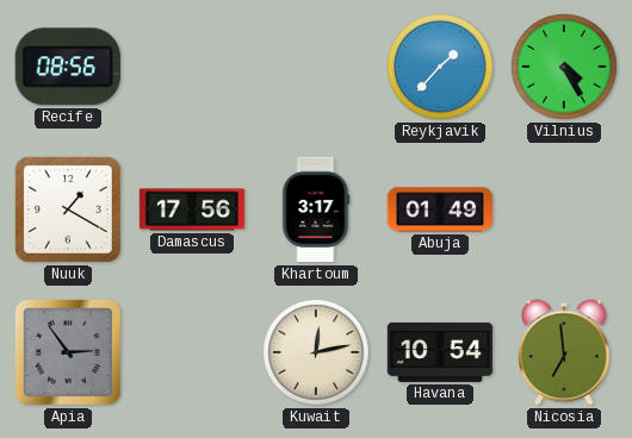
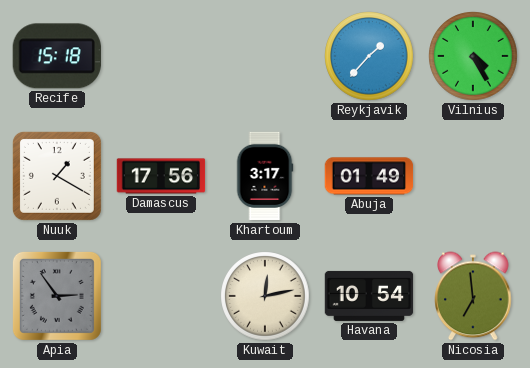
Recife: 08:56 -> 15:18
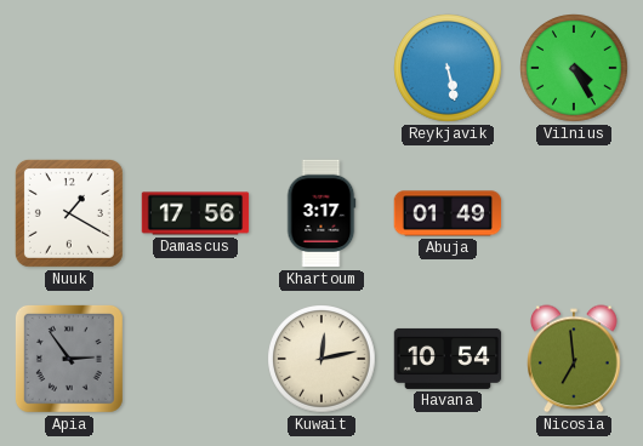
Recife: 15:18 -> none
Reykjavik: 1:37 -> 5:28
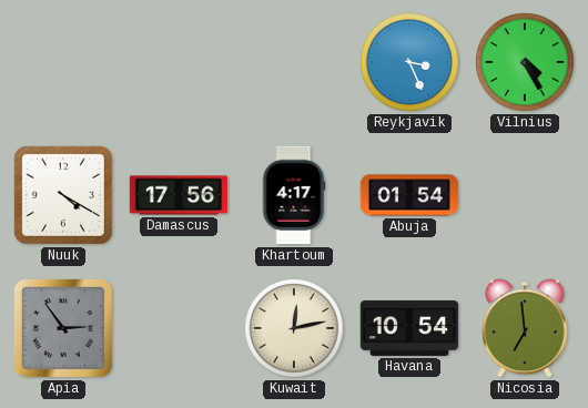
Reykjavik: 5:28 -> 3:26
Nuuk: 1:20 -> 4:20
Khartoum: 3:17 -> 4:17
Abuja: 01:49 -> 01:54
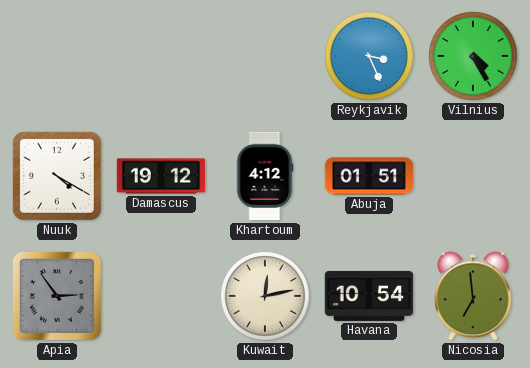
Damascus: 17:56 -> 19:12
Khartoum: 4:17 -> 4:12
Abuja: 01:54 -> 01:51
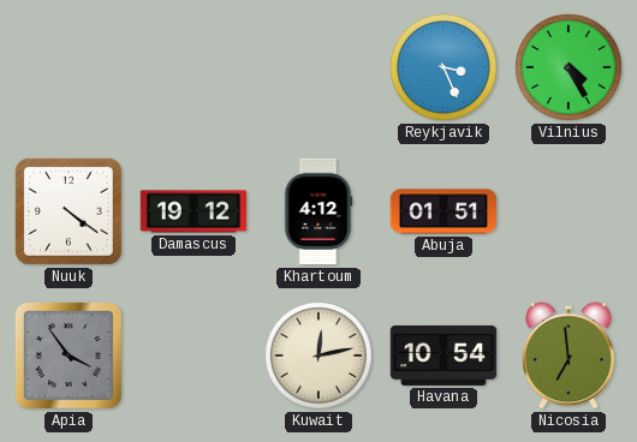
Nuuk: 4:20 -> 4:21
Apia: 2:54 -> 3:54
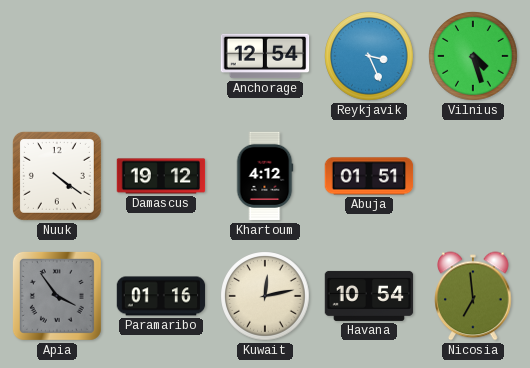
Anchorage: none -> 12:54
Vilnius: 4:25 -> 4:27
Paramaribo: none -> 01:16
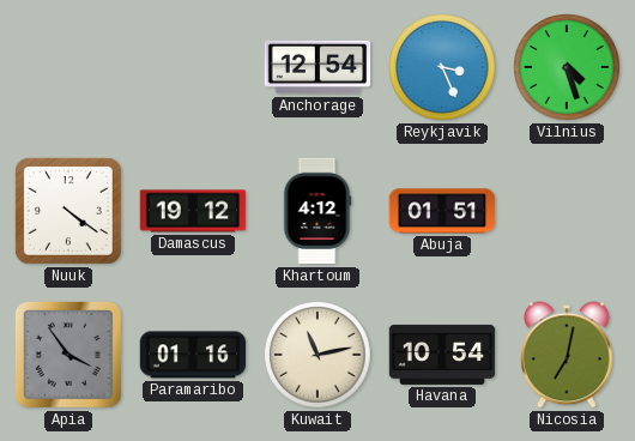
Kuwait: 12:13 -> 11:13
Nicosia: 6:59 -> 7:02
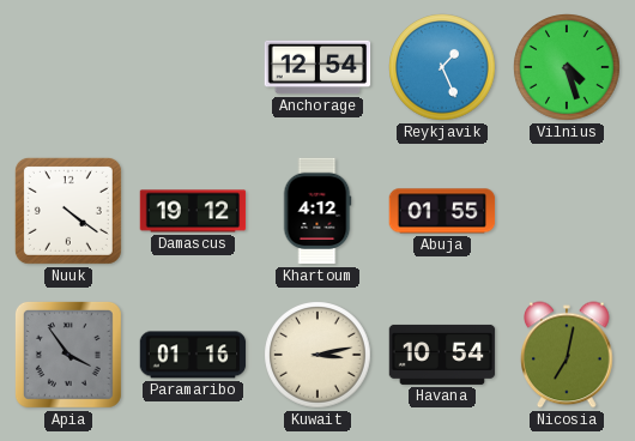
Reykjavik: 3:26 -> 1:26
Abuja: 01:51 -> 01:55
Kuwait: 11:13 -> 3:13
